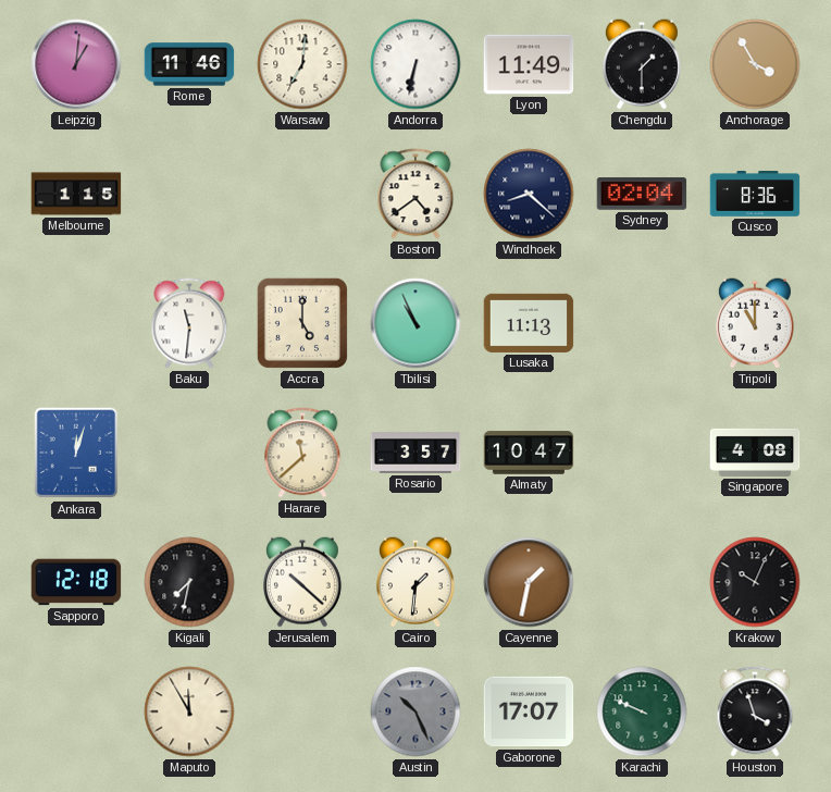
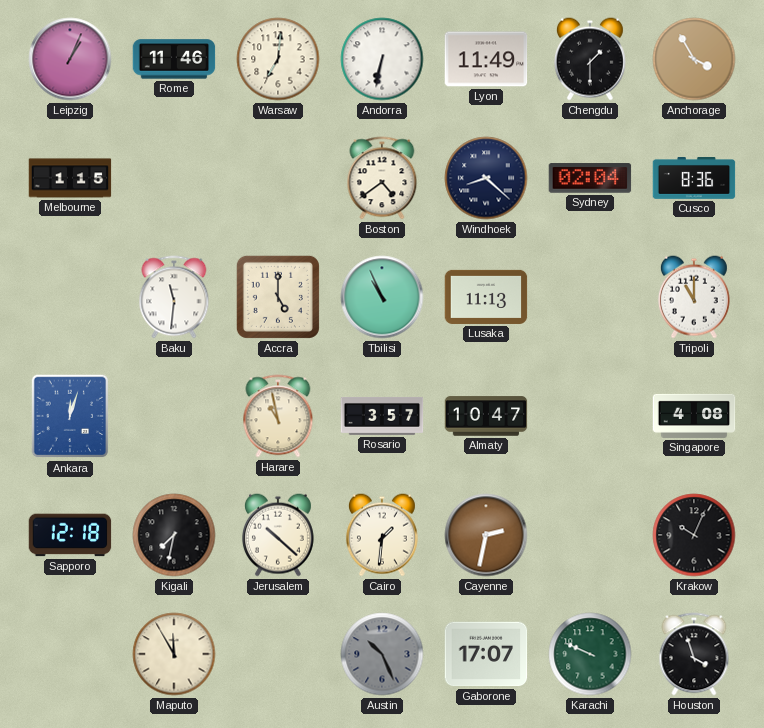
Leipzig: 1:01 -> 1:04
Harare: 11:38 -> 10:58
Cayenne: 1:32 -> 2:32
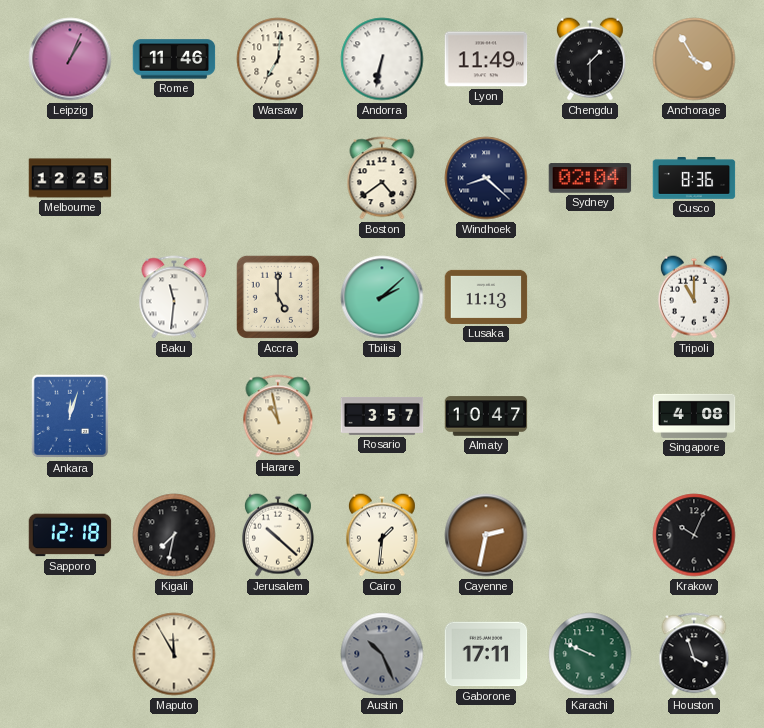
Melbourne: 1:15 -> 12:25
Tbilisi: 10:56 -> 2:08
Gaborone: 17:07 -> 17:11
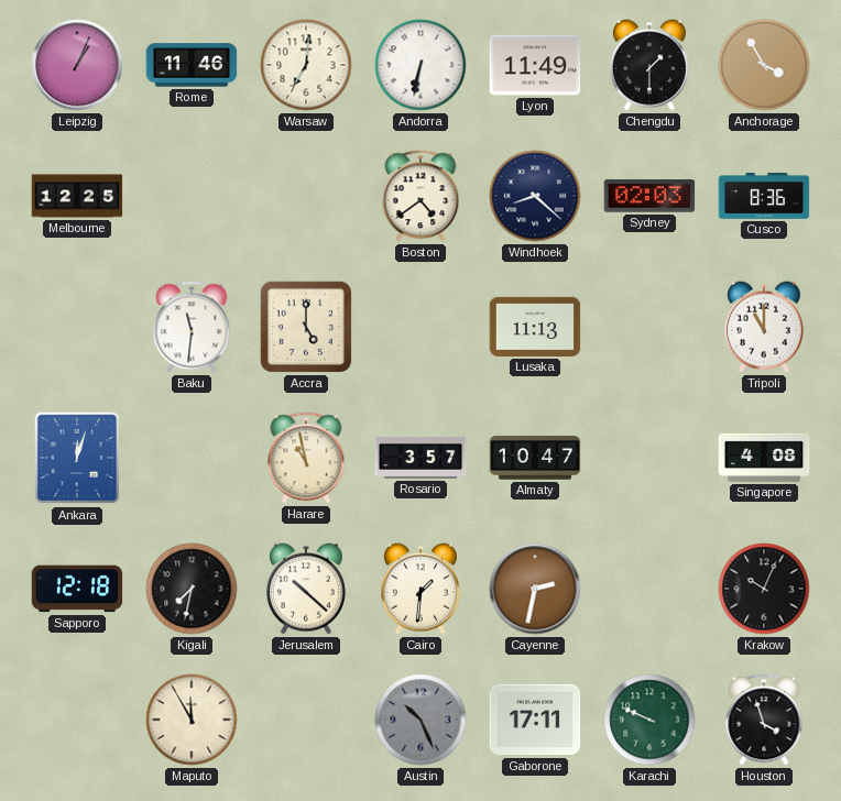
Sydney: 02:04 -> 02:03
Tbilisi: 2:08 -> none
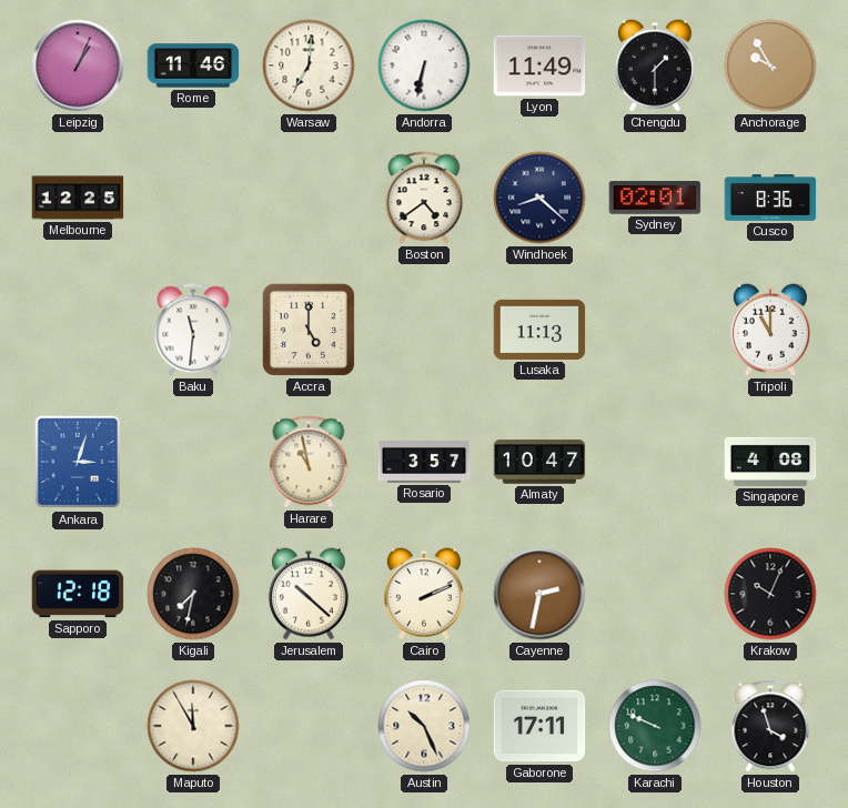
Anchorage: 3:55 -> 9:55
Sydney: 02:03 -> 02:01
Ankara: 12:03 -> 3:03
Cairo: 1:31 -> 2:11
Austin dial: grey -> cream
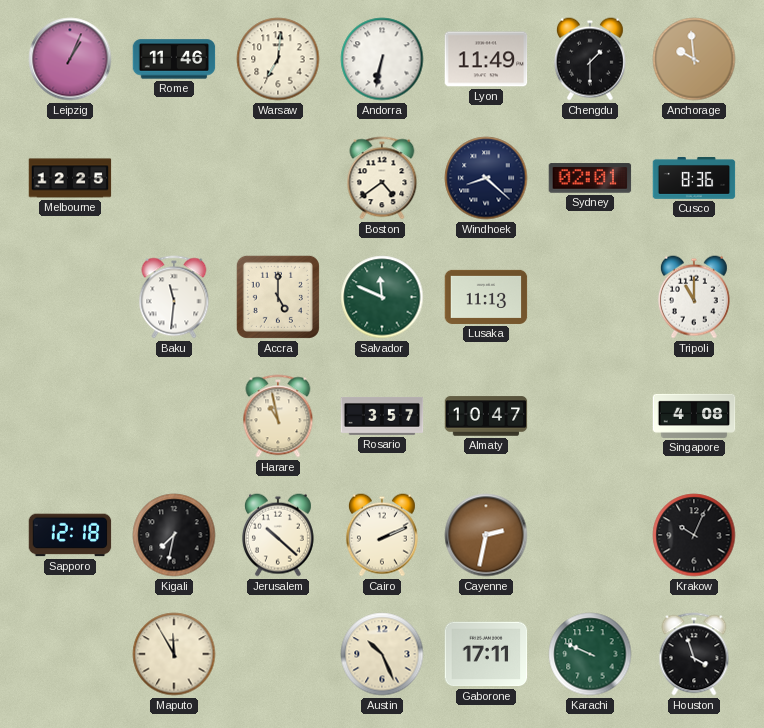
Anchorage: 9:55 -> 9:59
Salvador: none -> 11:49
Ankara: 3:03 -> none
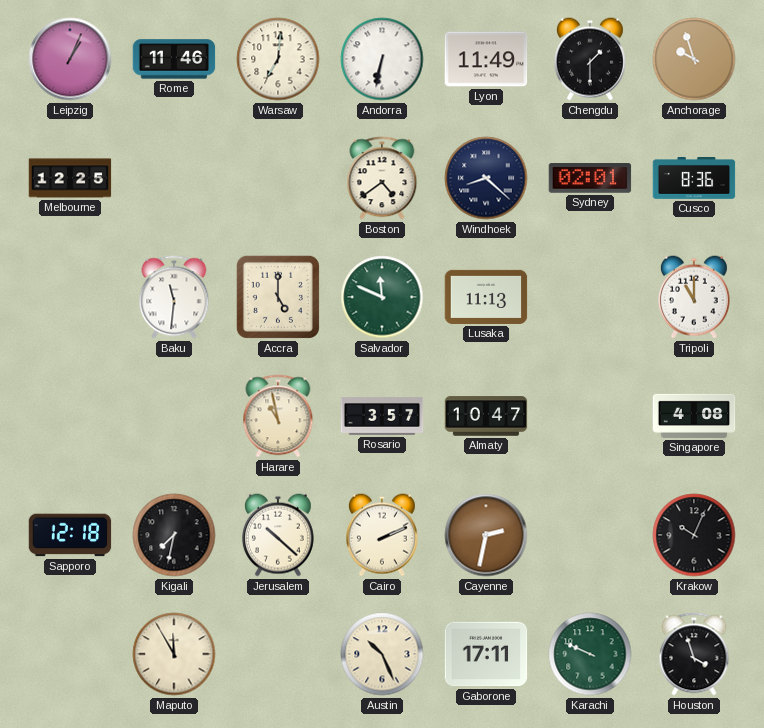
Anchorage: 9:59 -> 9:57
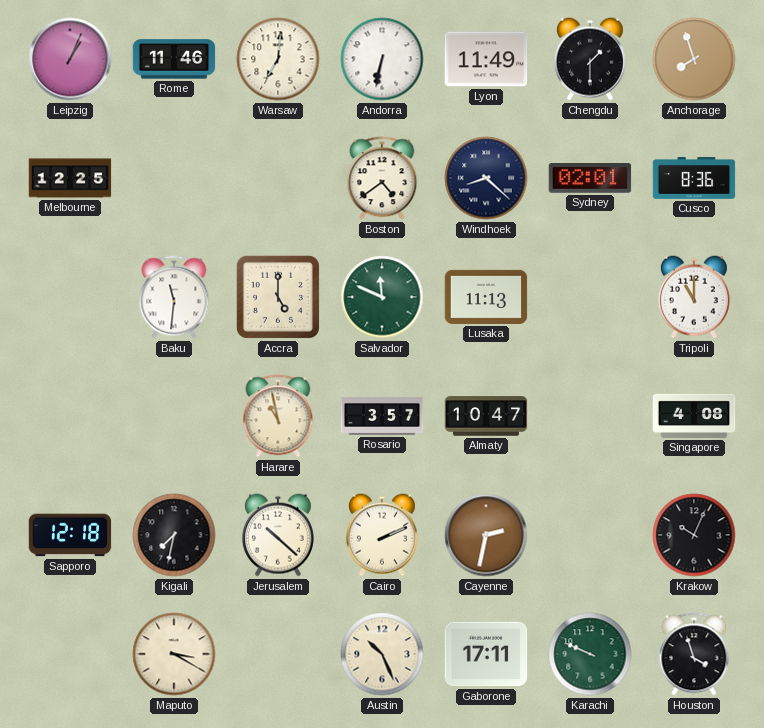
Anchorage: 9:57 -> 7:57
Maputo: 11:55 -> 3:20
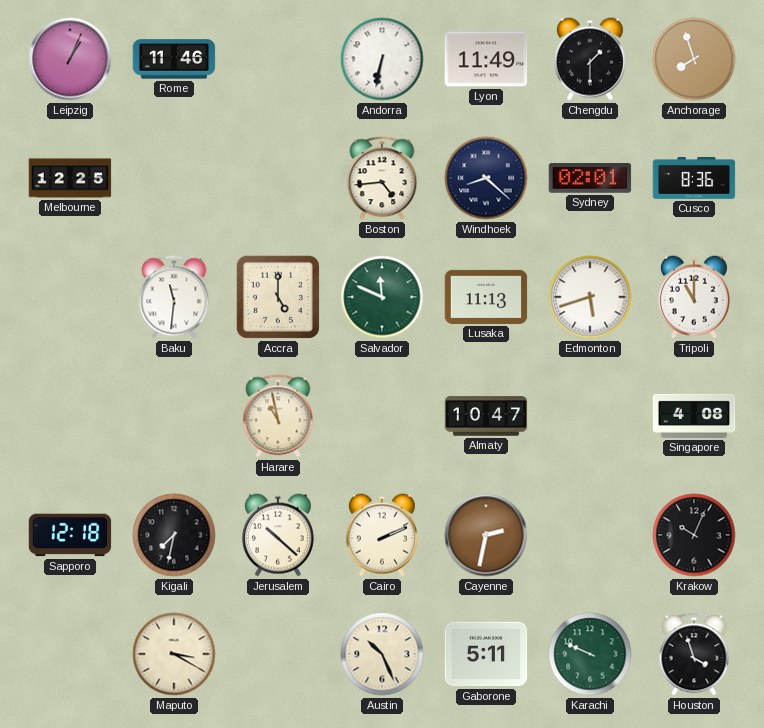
Warsaw: 7:01 -> none
Boston: 4:39 -> 4:44
Edmonton: none -> 5:42
Rosario: 3:57 -> none
Gaborone: 17:11 -> 5:11
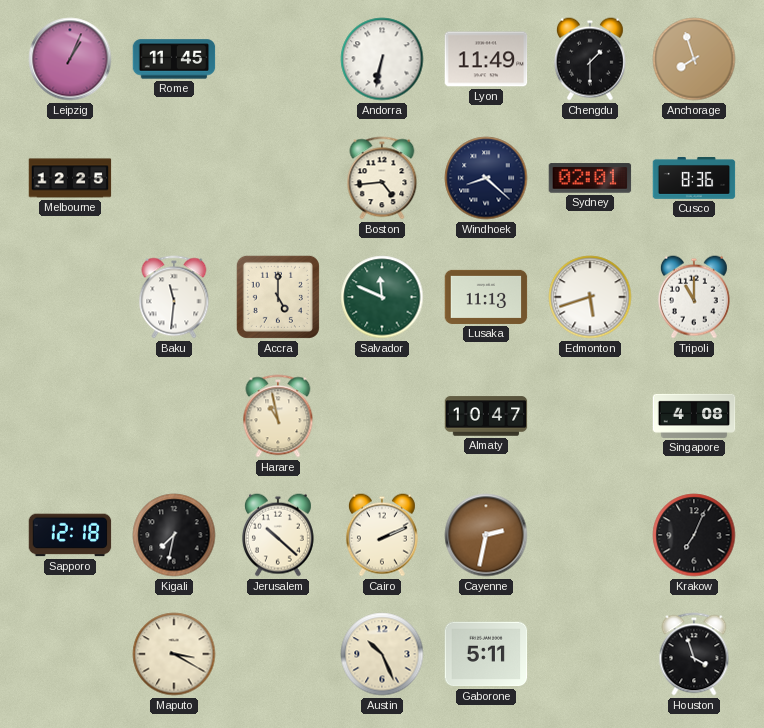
Rome: 11:46 -> 11:45
Krakow: 10:04 -> 7:04
Karachi: 9:49 -> none
